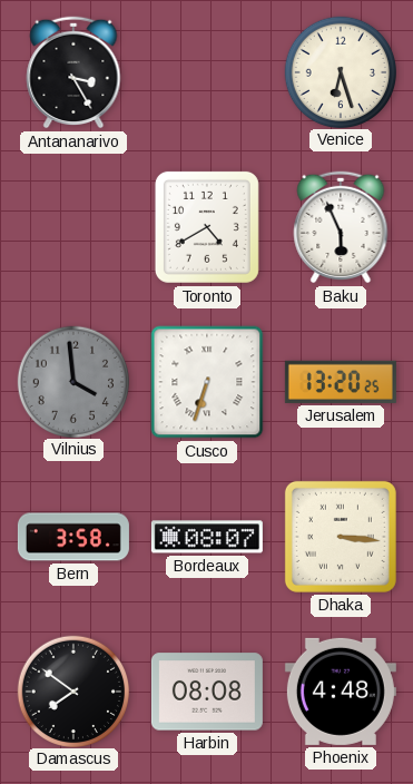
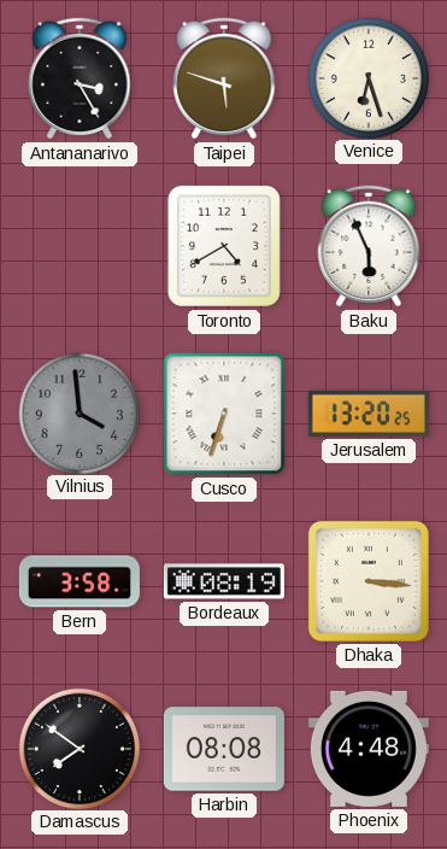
Taipei: none -> 5:48
Bordeaux: 08:07 -> 08:19
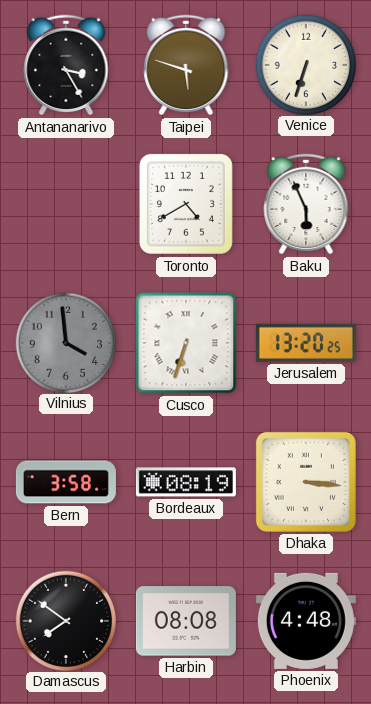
Venice: 6:27 -> 6:33
